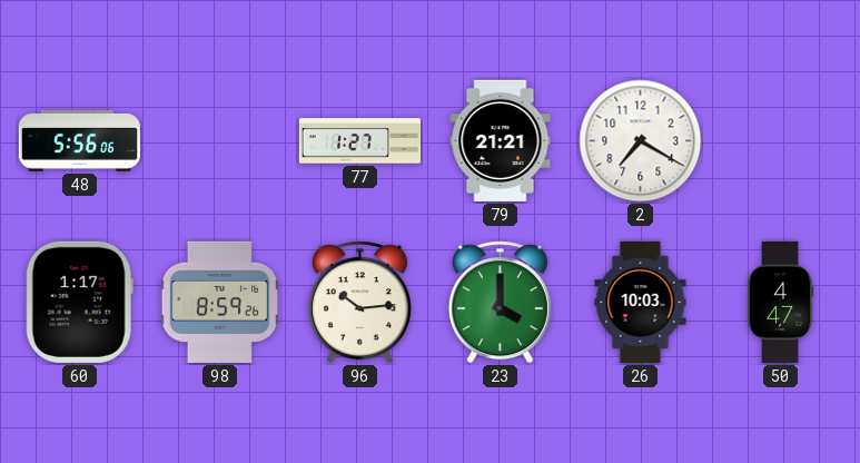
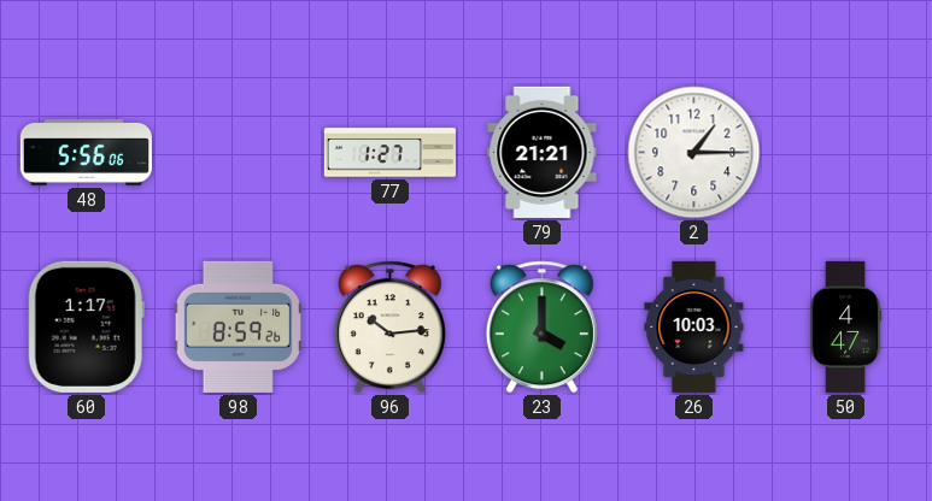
2: 7:20 -> 1:15
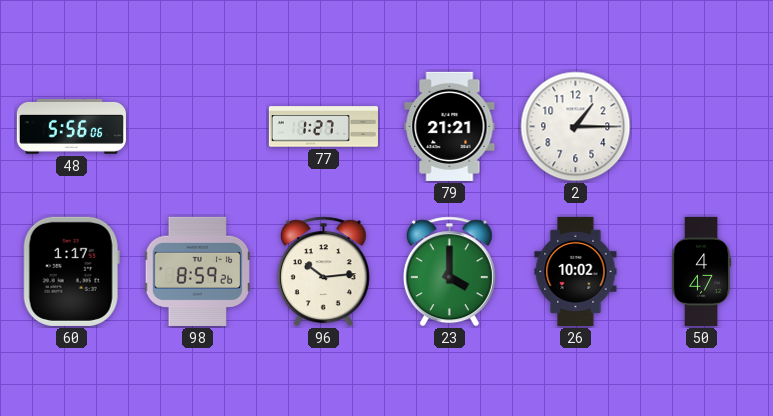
26: 10:03 -> 10:02
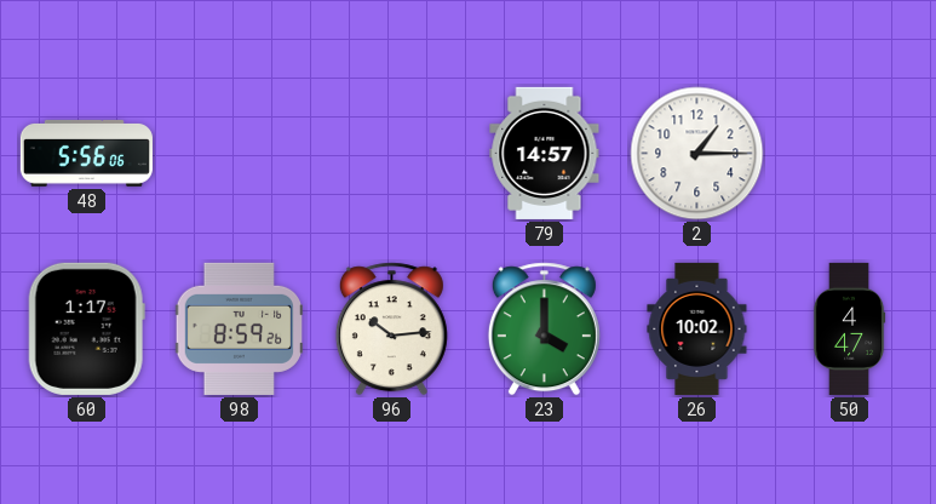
77: 1:27 -> none
79: 21:21 -> 14:57
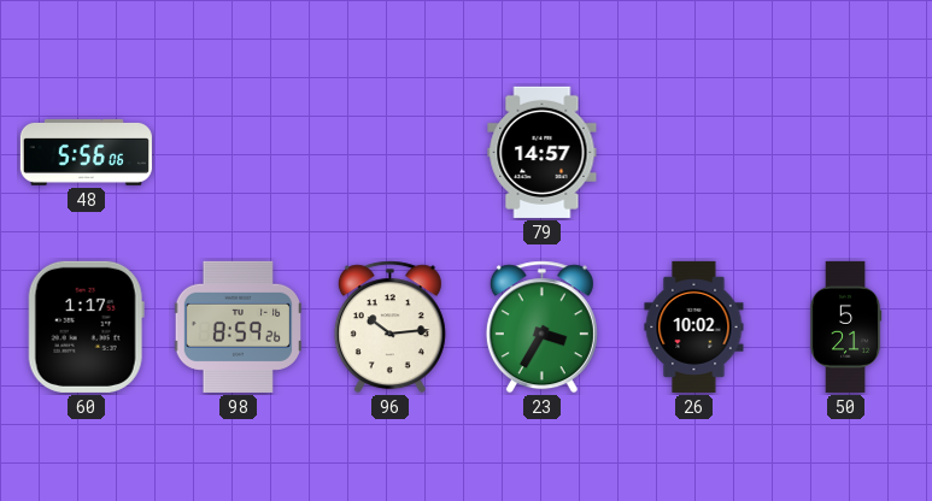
2: 1:15 -> none
23: 4:00 -> 3:35
50: 4:47 -> 5:21
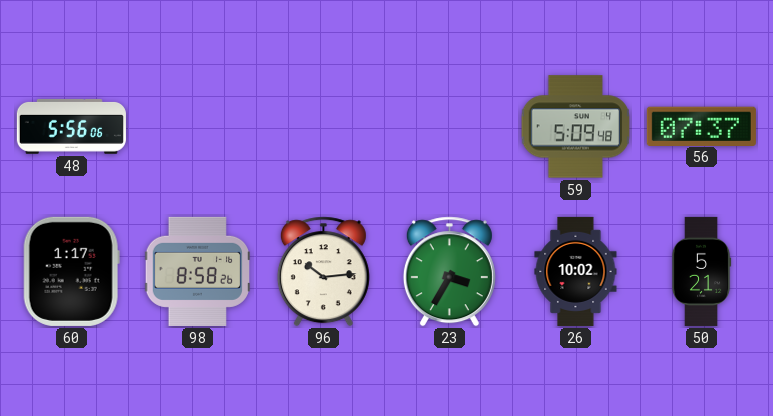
79: 14:57 -> none
59: none -> 5:09
56: none -> 07:37
98: 8:59 -> 8:58
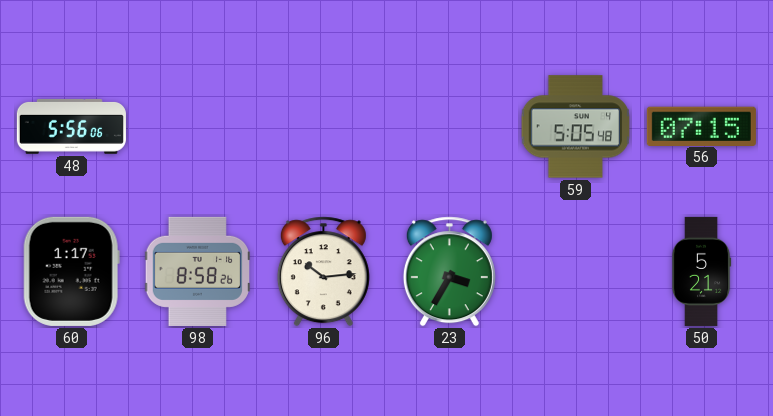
59: 5:09 -> 5:05
56: 07:37 -> 07:15
26: 10:02 -> none
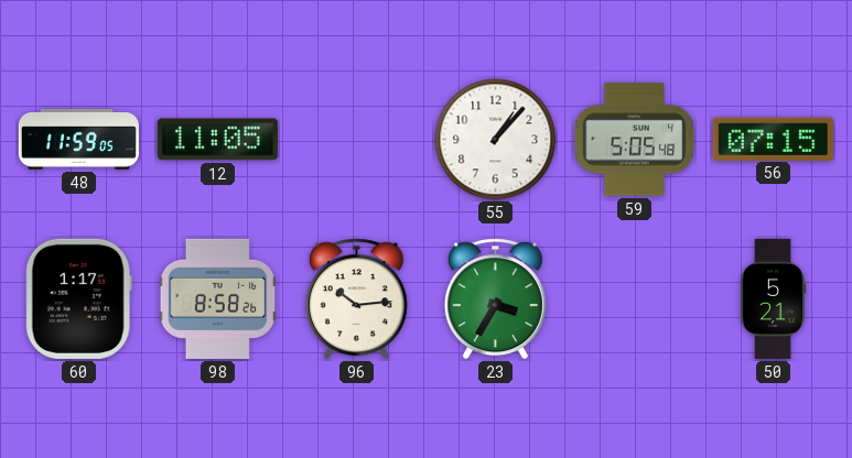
48: 5:56 -> 11:59
12: none -> 11:05
55: none -> 1:07
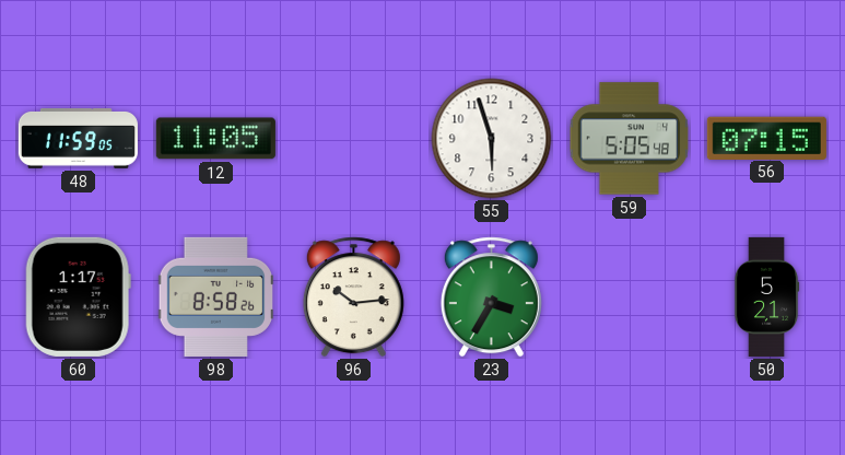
55: 1:07 -> 5:57
